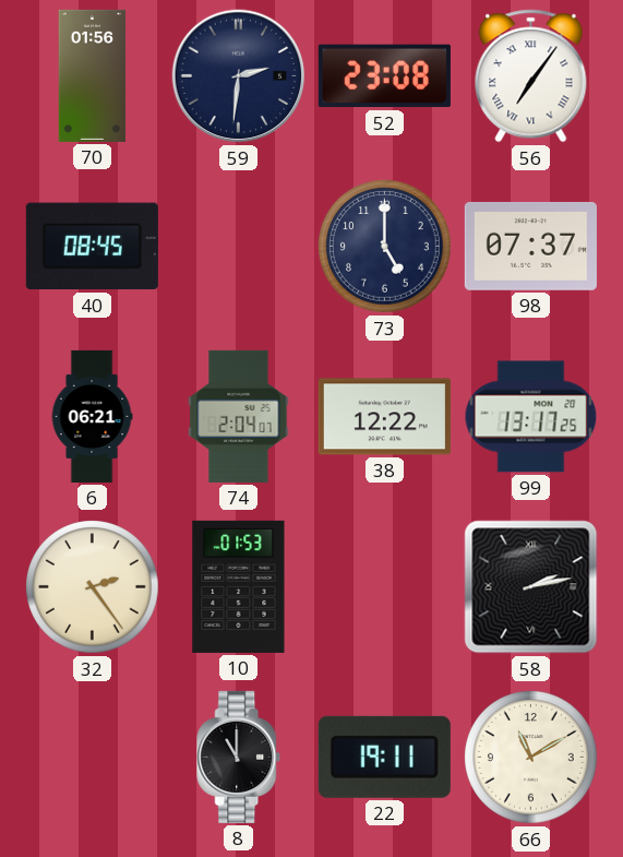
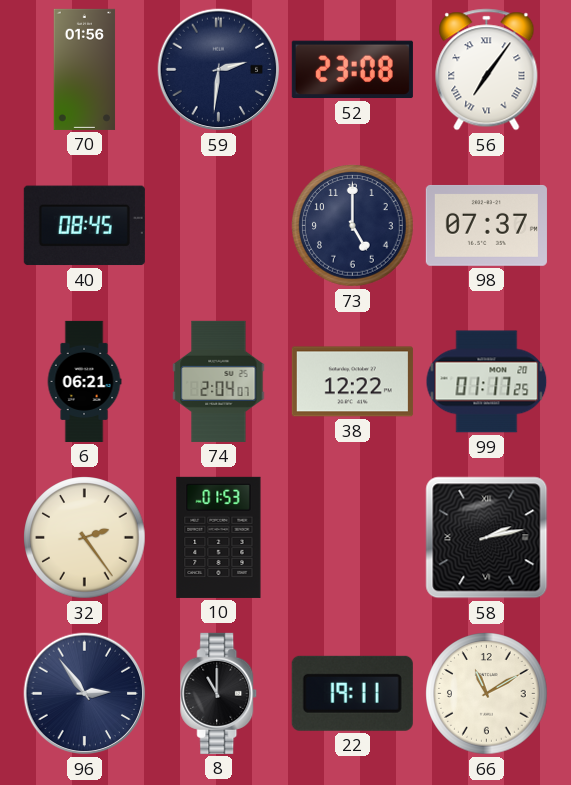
99: 13:17 -> 01:17
96: none -> 2:54
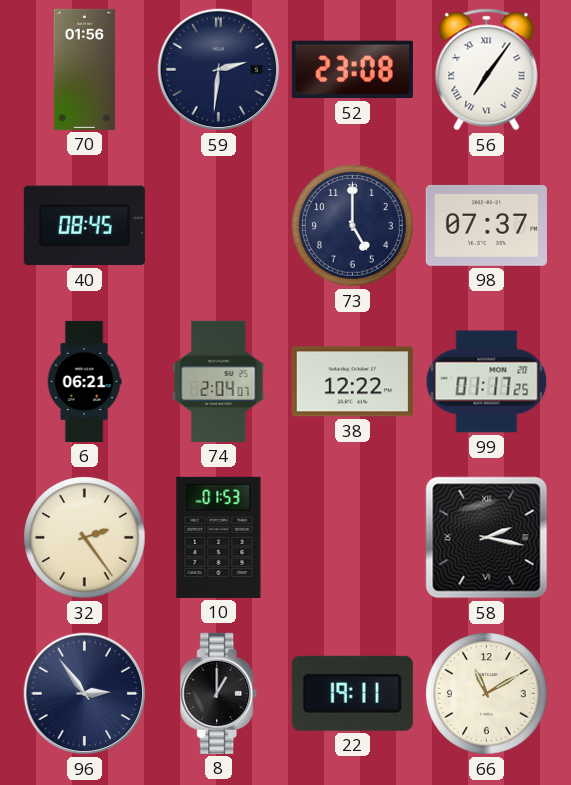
58: 2:13 -> 2:17
8: 11:00 -> 1:00
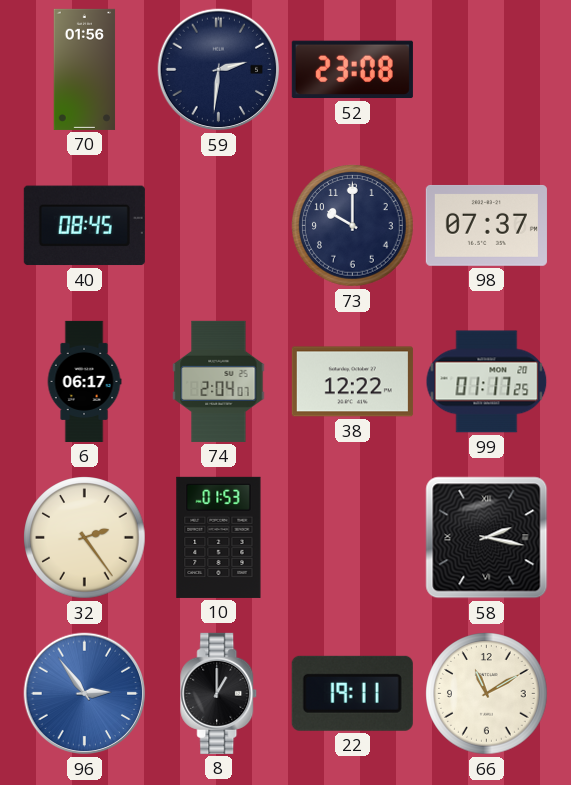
56: 7:06 -> none
73: 5:00 -> 10:00
6: 06:21 -> 06:17
96 dial: navy -> blue
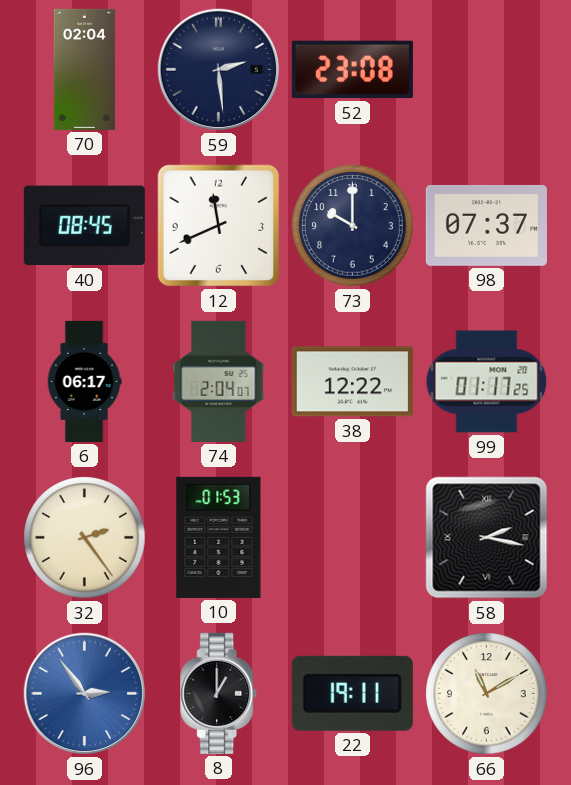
70: 01:56 -> 02:04
59: 2:31 -> 2:29
12: none -> 11:41
